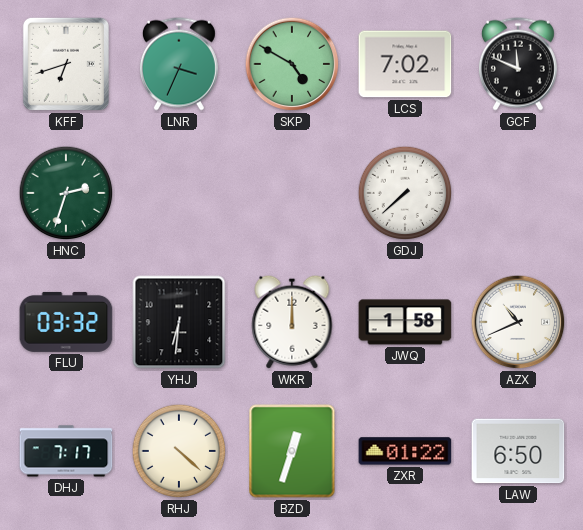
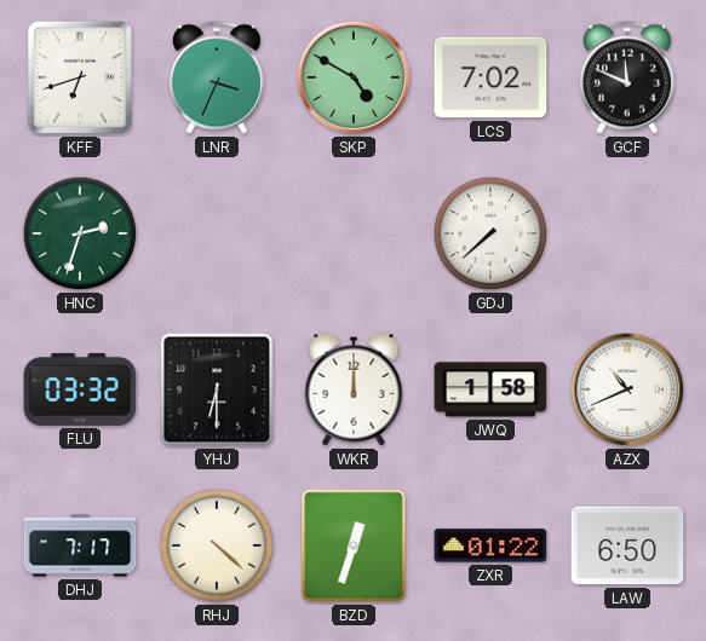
YHJ: 6:31 -> 6:30
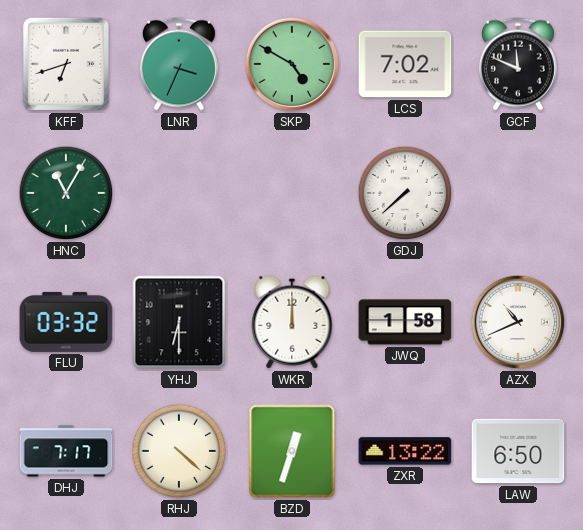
HNC: 2:33 -> 11:05
ZXR: 01:22 -> 13:22
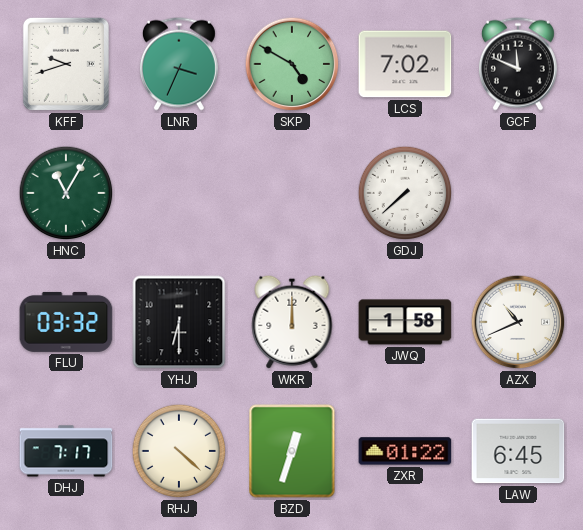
KFF: 6:42 -> 9:42
ZXR: 13:22 -> 01:22
LAW: 6:50 -> 6:45
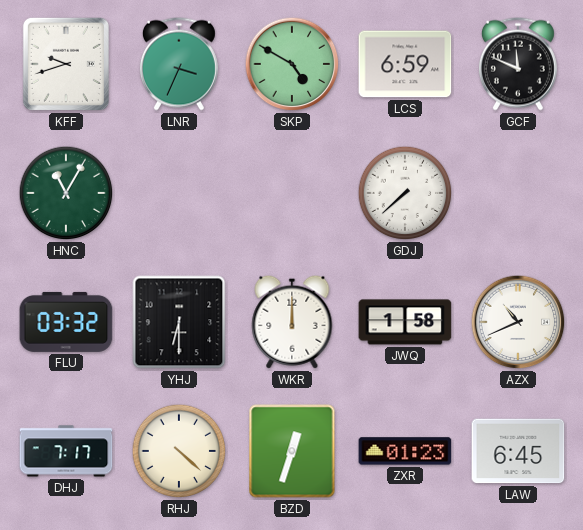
LCS: 7:02 -> 6:59
ZXR: 01:22 -> 01:23
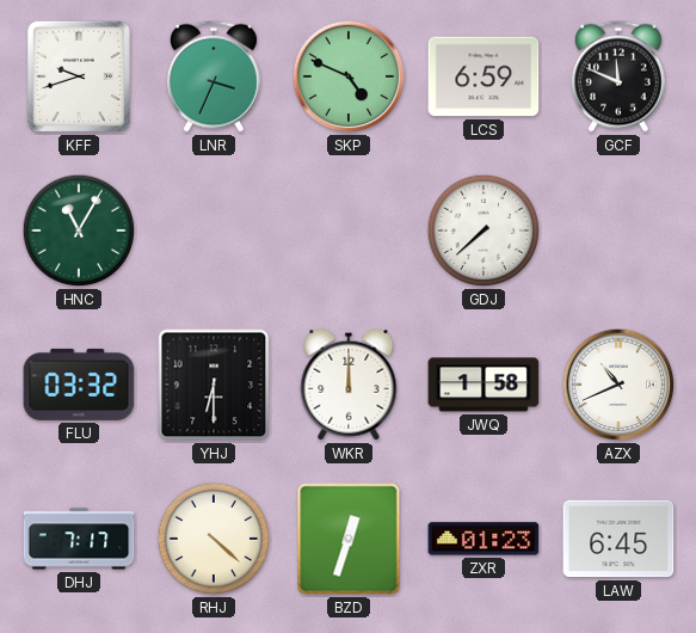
SKP: 4:50 -> 4:49
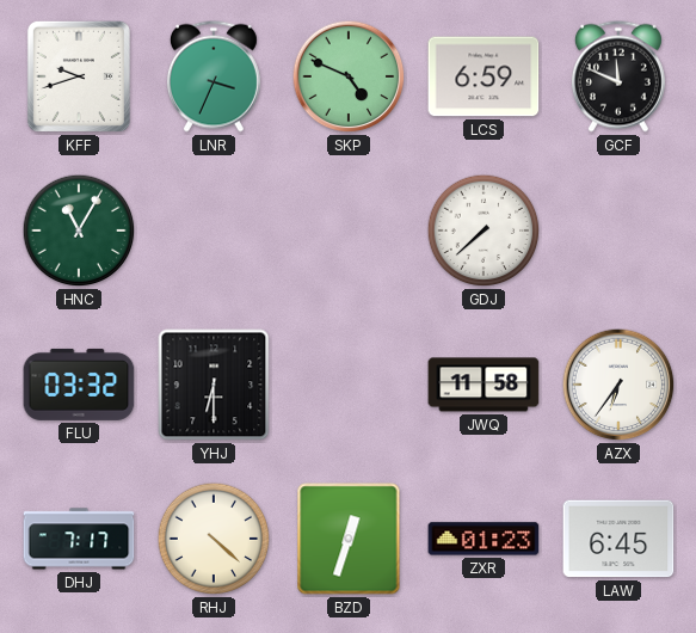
WKR: 12:00 -> none
JWQ: 1:58 -> 11:58
AZX: 10:41 -> 6:36
